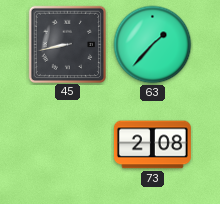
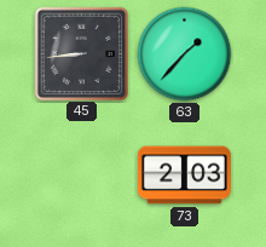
45: 8:43 -> 8:44
73: 2:08 -> 2:03
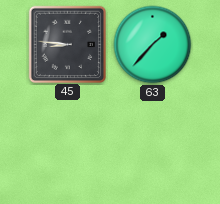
45: 8:44 -> 8:46
73: 2:03 -> none
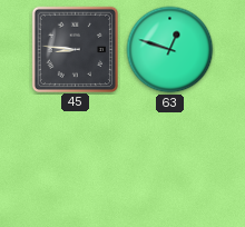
63: 1:37 -> 12:48
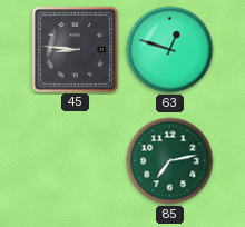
85: none -> 7:13
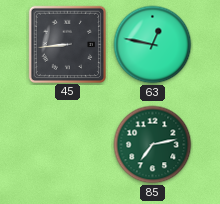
45: 8:46 -> 8:44
63: 12:48 -> 12:47
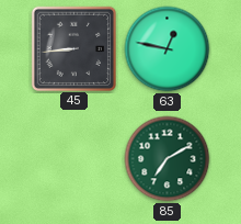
85: 7:13 -> 7:10
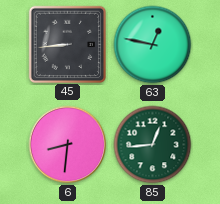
6: none -> 8:31
85: 7:10 -> 12:44
